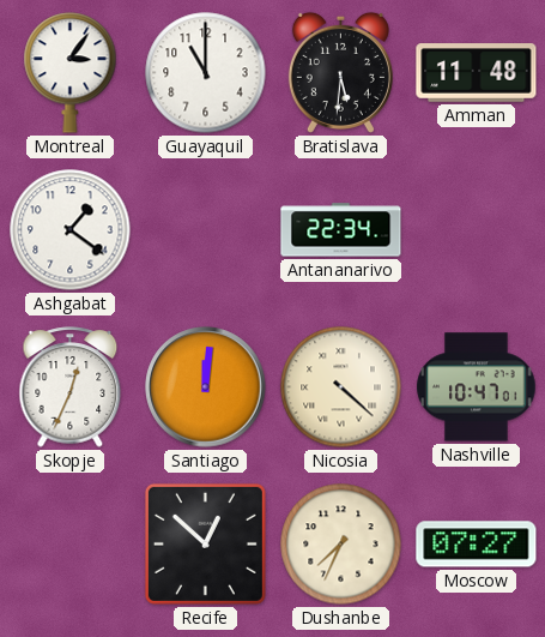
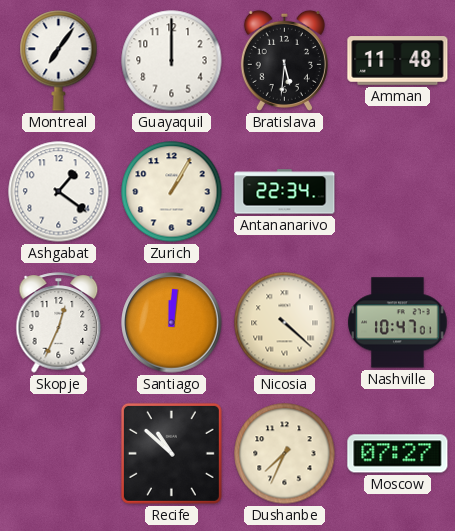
Montreal: 3:06 -> 7:06
Guayaquil: 11:00 -> 12:00
Zurich: none -> 1:05
Recife: 12:52 -> 10:52
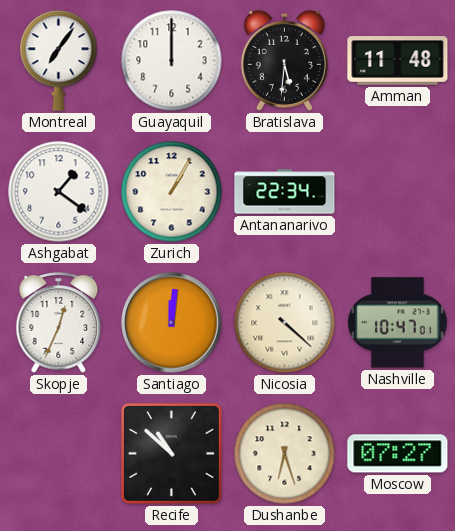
Dushanbe: 7:34 -> 6:27
